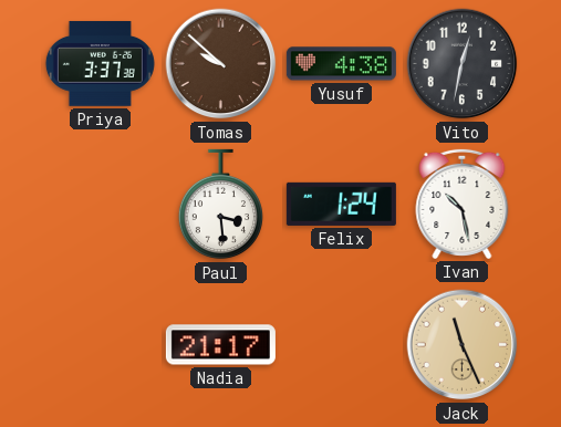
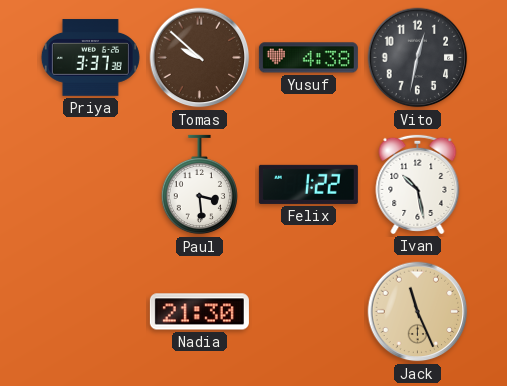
Felix: 1:24 -> 1:22
Nadia: 21:17 -> 21:30
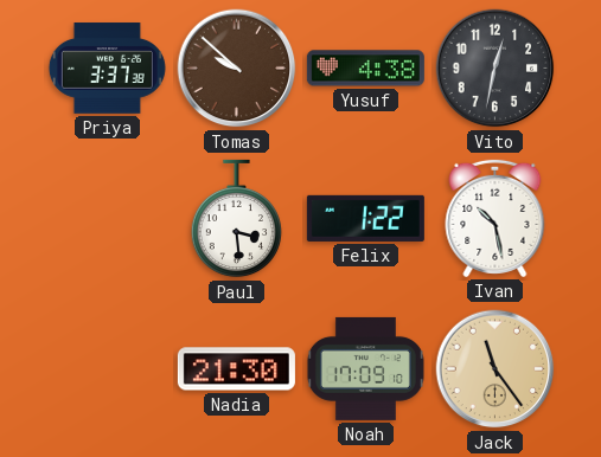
Noah: none -> 17:09
Jack: 11:26 -> 11:24
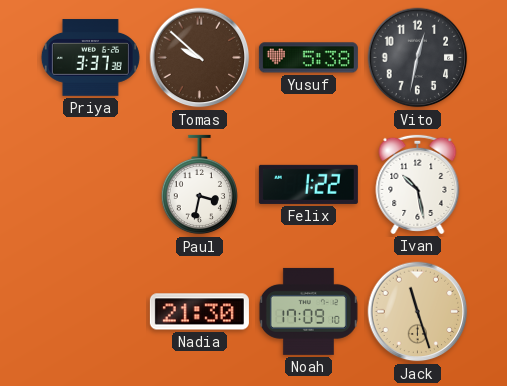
Yusuf: 4:38 -> 5:38
Paul: 3:29 -> 3:32
Jack: 11:24 -> 11:27
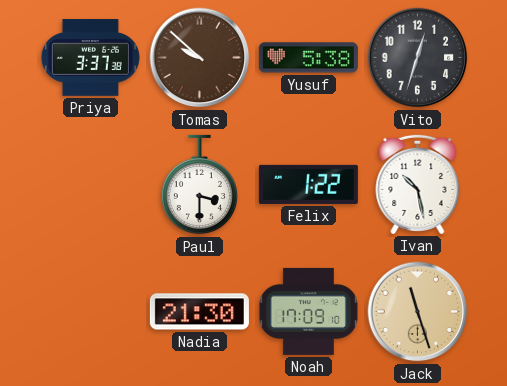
Vito: 12:32 -> 12:33
Paul: 3:32 -> 3:30
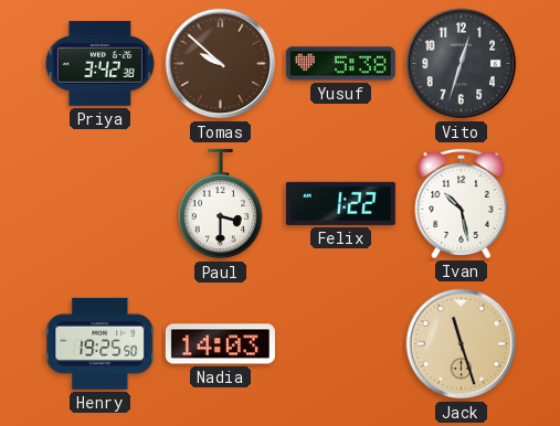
Priya: 3:37 -> 3:42
Henry: none -> 19:25
Nadia: 21:30 -> 14:03
Noah: 17:09 -> none
